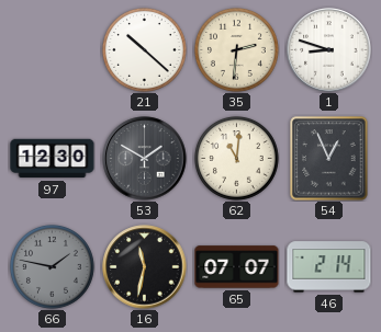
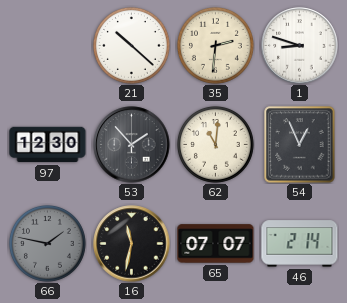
53: 1:50 -> 1:53
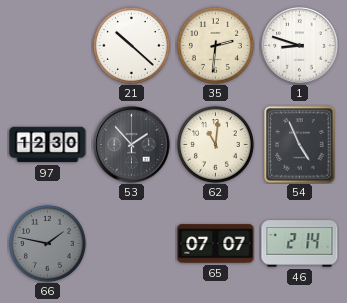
54: 12:56 -> 4:56
16: 11:32 -> none
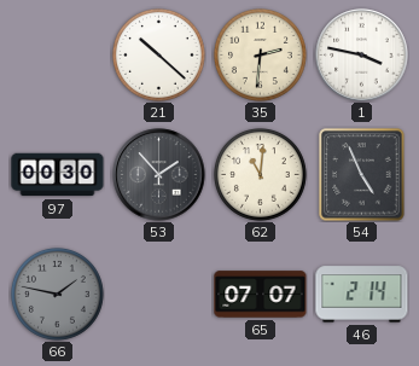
1: 8:48 -> 3:47
97: 12:30 -> 00:30
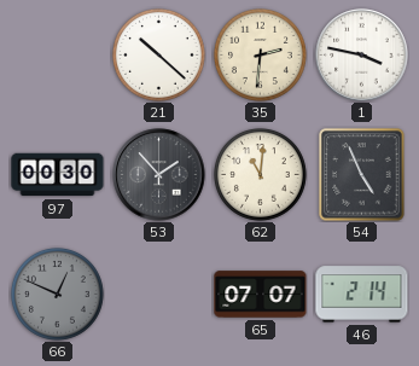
66: 1:47 -> 12:49
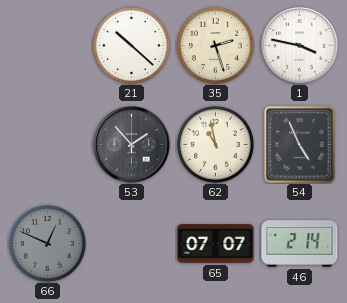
35: 2:31 -> 2:27
97: 00:30 -> none
62: 11:01 -> 10:58
